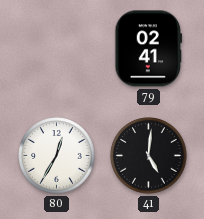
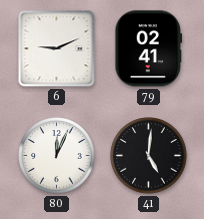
6: none -> 9:11
80: 12:35 -> 12:04
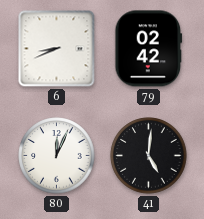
6: 9:11 -> 8:41
79: 02:41 -> 02:42
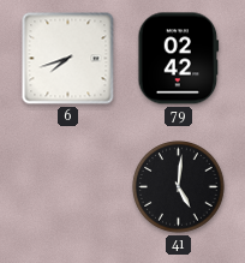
6: 8:41 -> 7:42
80: 12:04 -> none
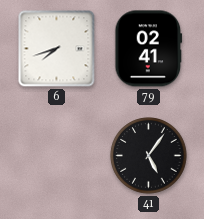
79: 02:42 -> 02:41
41: 5:01 -> 5:06
